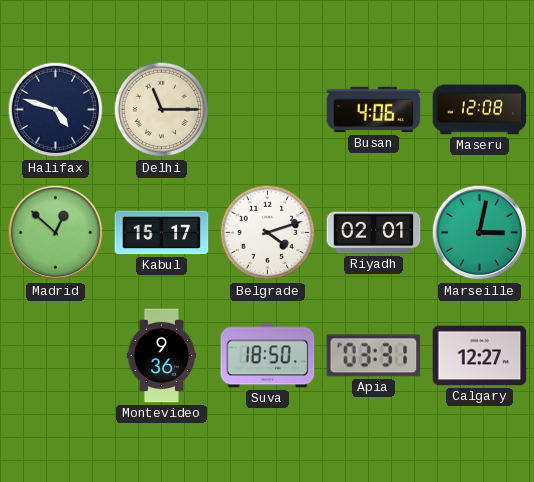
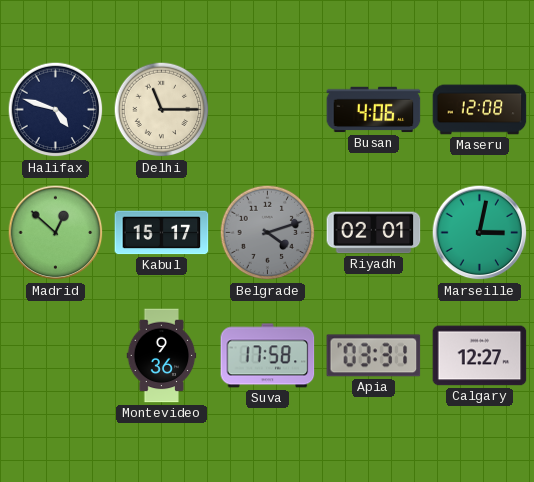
Belgrade dial: white -> grey
Suva: 18:50 -> 17:58
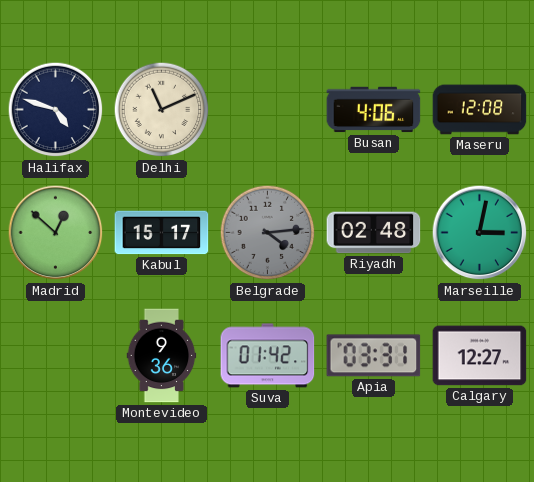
Delhi: 11:15 -> 11:11
Belgrade: 4:12 -> 4:14
Riyadh: 02:01 -> 02:48
Suva: 17:58 -> 01:42
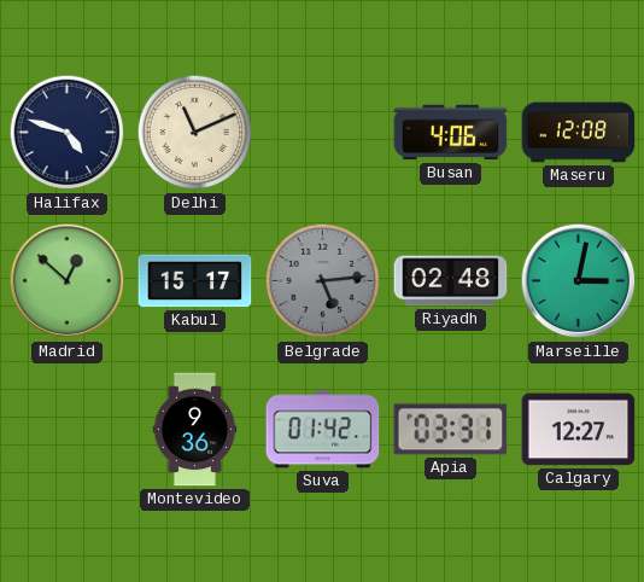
Belgrade: 4:14 -> 5:14
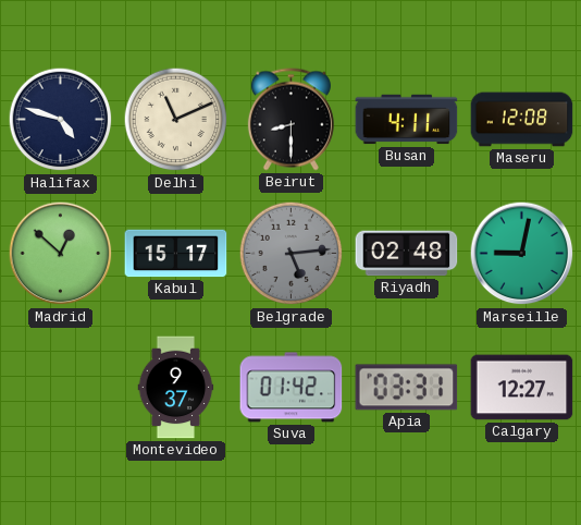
Beirut: none -> 8:30
Busan: 4:06 -> 4:11
Marseille: 3:02 -> 9:02
Montevideo: 9:36 -> 9:37
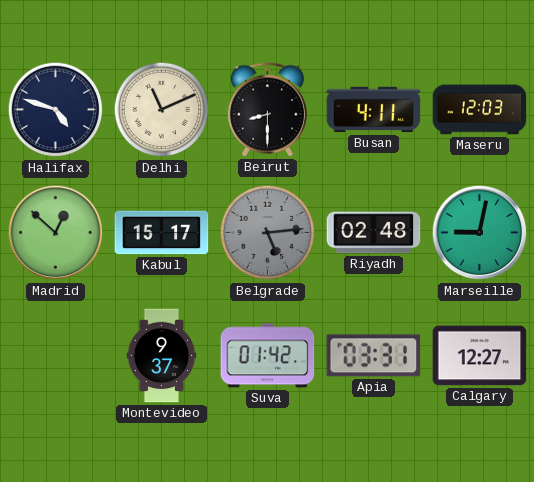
Maseru: 12:08 -> 12:03
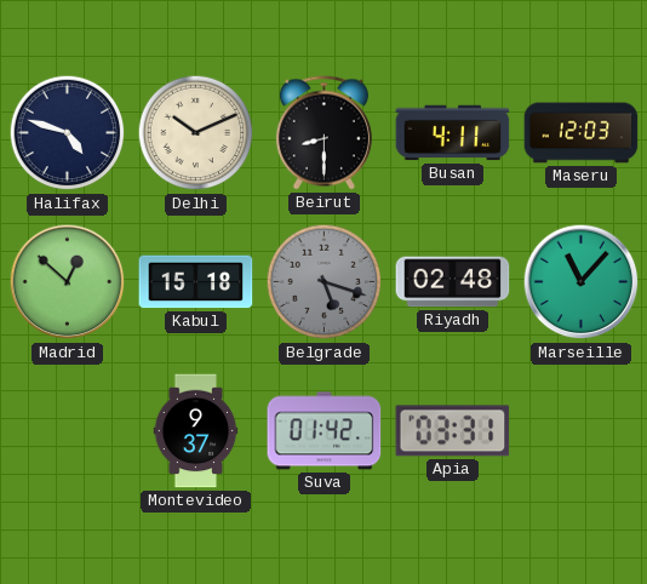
Delhi: 11:11 -> 10:11
Kabul: 15:17 -> 15:18
Belgrade: 5:14 -> 5:18
Marseille: 9:02 -> 11:07
Calgary: 12:27 -> none
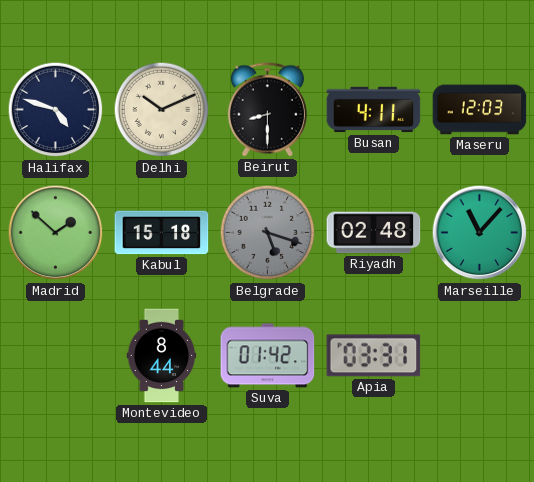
Madrid: 12:52 -> 1:52
Montevideo: 9:37 -> 8:44
